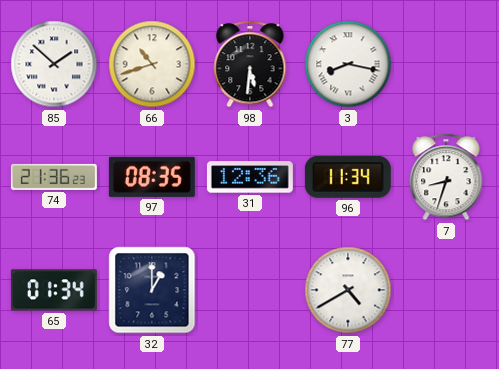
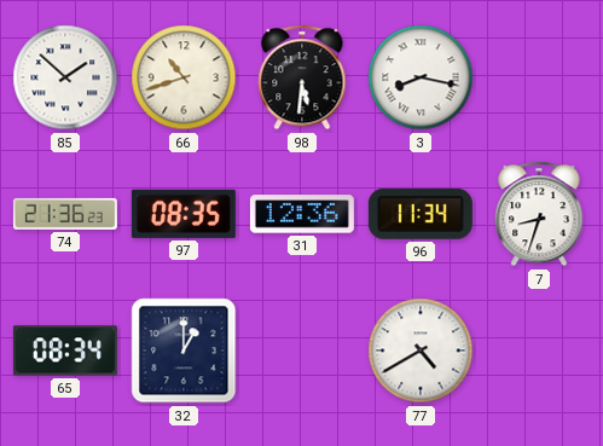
65: 01:34 -> 08:34
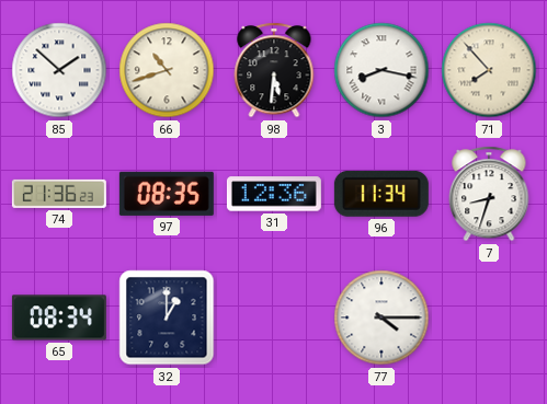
71: none -> 7:53
77: 4:40 -> 4:15
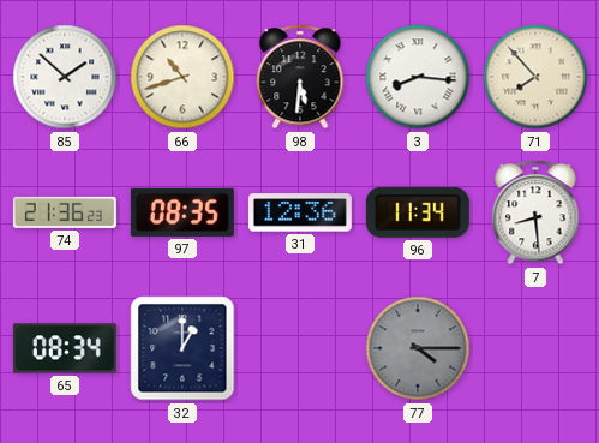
3: 8:17 -> 8:16
7: 8:33 -> 8:29
77 dial: white -> grey
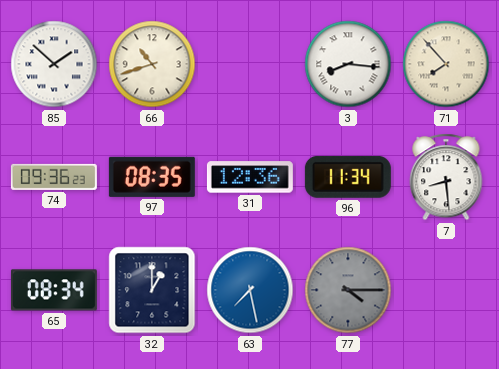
98: 5:31 -> none
74: 21:36 -> 09:36
63: none -> 7:28
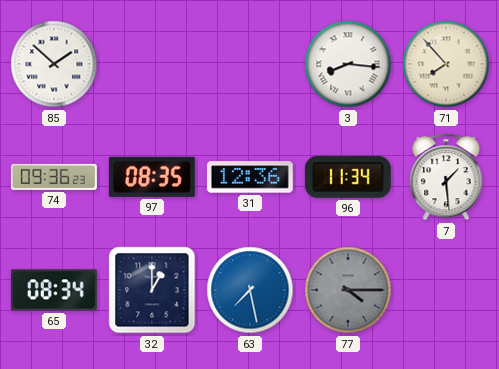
66: 10:42 -> none
7: 8:29 -> 1:29
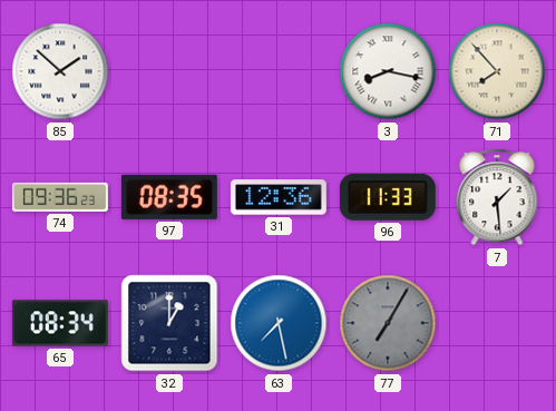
3: 8:16 -> 8:17
96: 11:34 -> 11:33
77: 4:15 -> 7:05
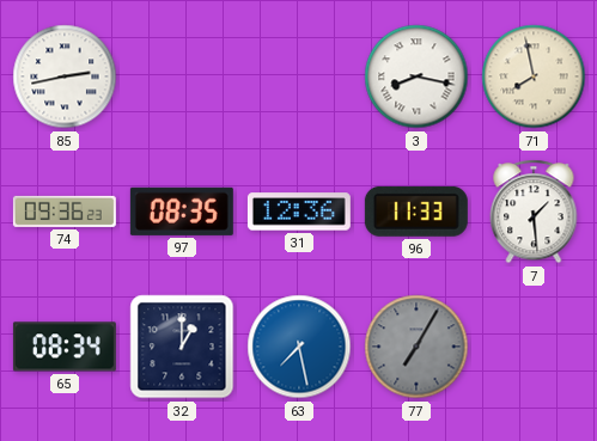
85: 1:52 -> 2:43
71: 7:53 -> 7:58
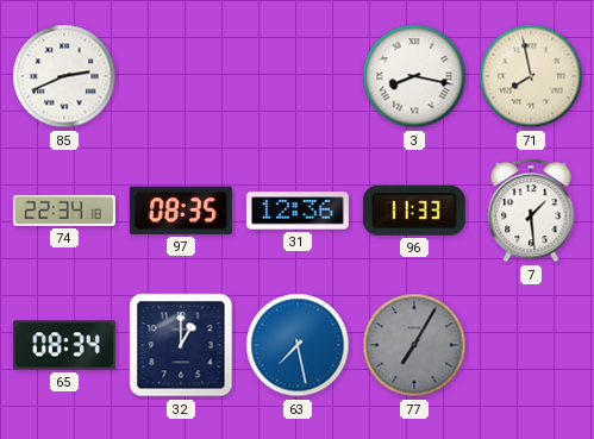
85: 2:43 -> 2:41
74: 09:36 -> 22:34
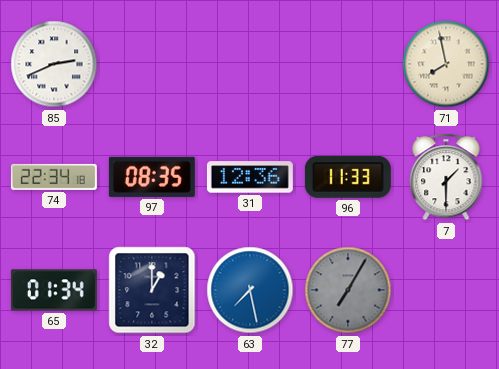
3: 8:17 -> none
7: 1:29 -> 1:30
65: 08:34 -> 01:34
